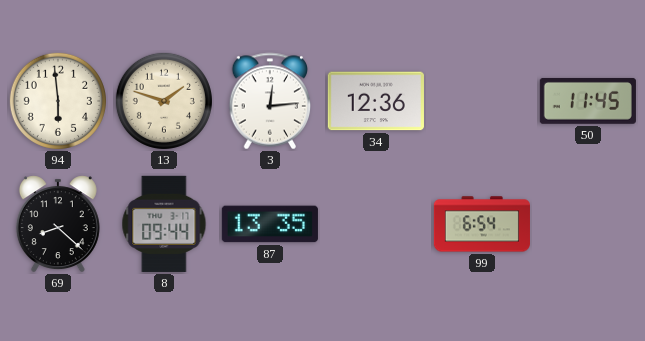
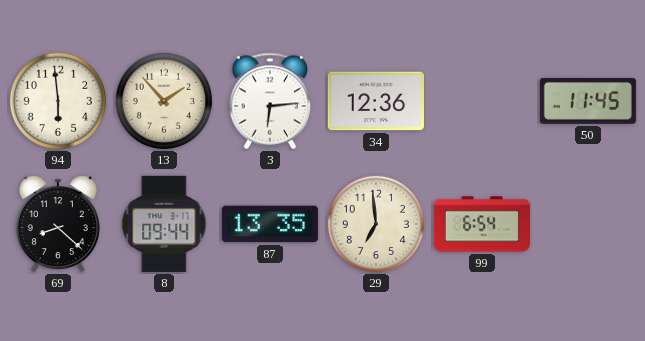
13: 1:48 -> 1:53
3: 12:14 -> 6:14
29: none -> 6:59
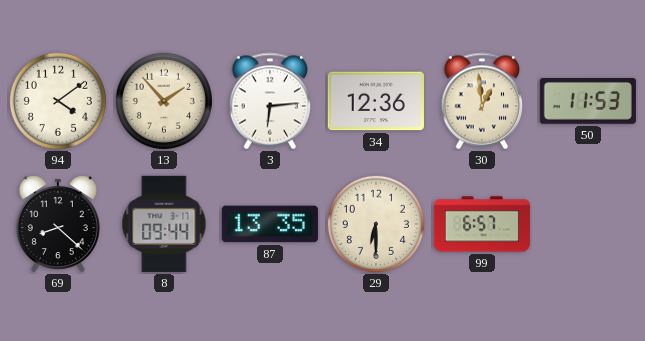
94: 5:59 -> 4:09
30: none -> 12:59
50: 11:45 -> 11:53
29: 6:59 -> 6:30
99: 6:54 -> 6:57
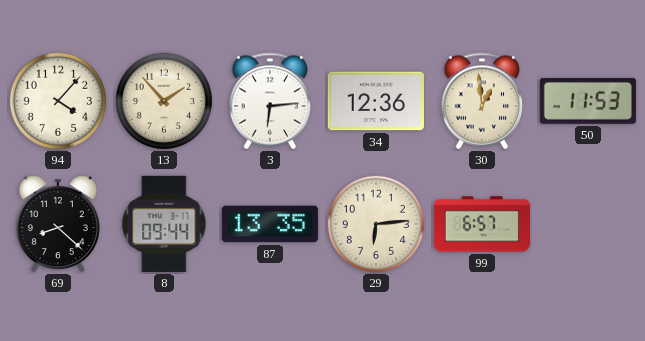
94: 4:09 -> 4:07
29: 6:30 -> 6:14
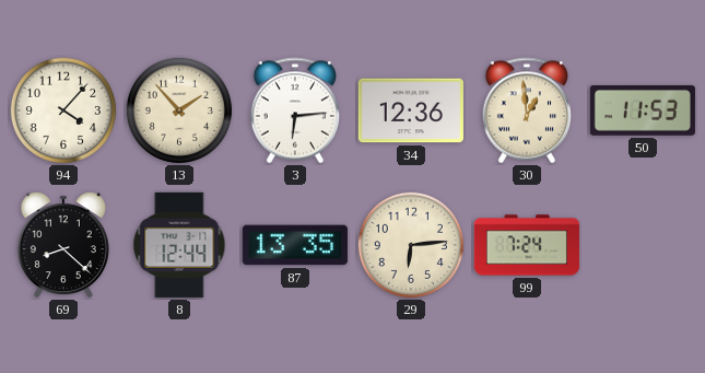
8: 09:44 -> 12:44
99: 6:57 -> 7:24
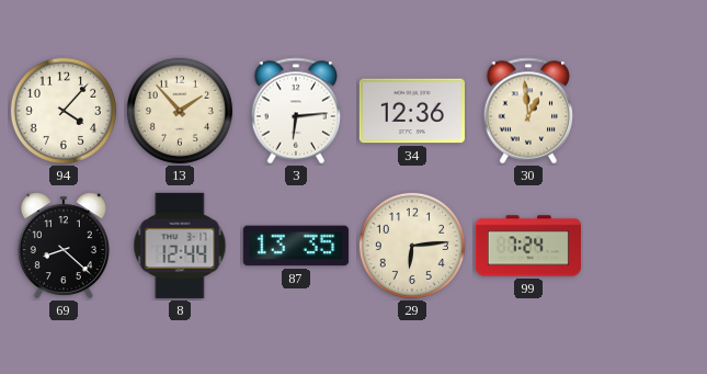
50: 11:53 -> none
